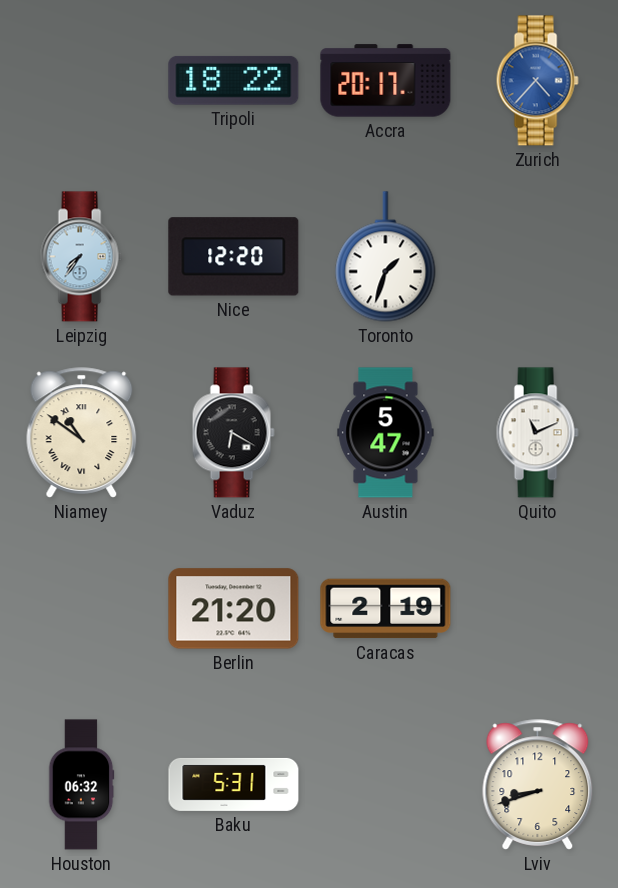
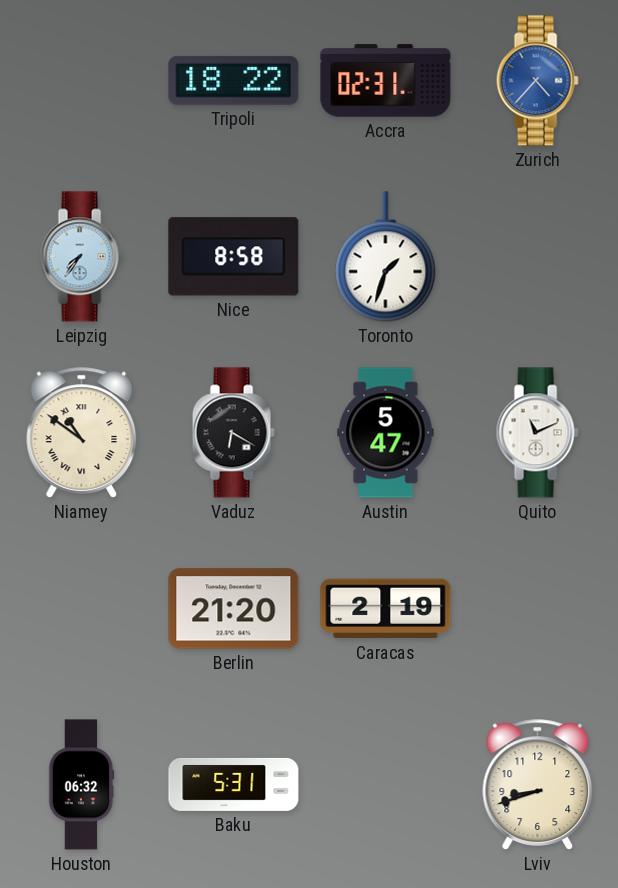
Accra: 20:17 -> 02:31
Nice: 12:20 -> 8:58
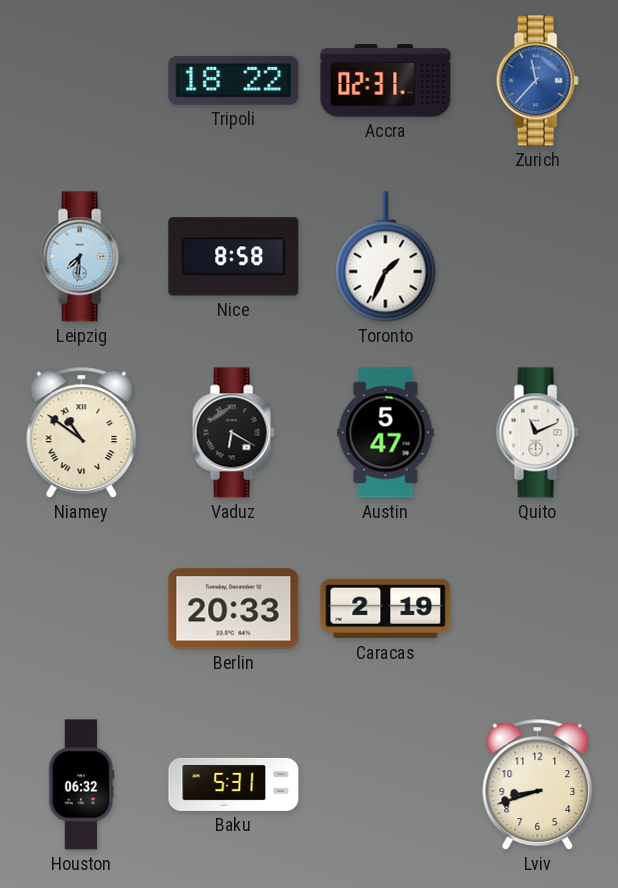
Zurich: 4:37 -> 11:37
Leipzig: 7:36 -> 7:31
Toronto: 1:33 -> 1:34
Berlin: 21:20 -> 20:33
